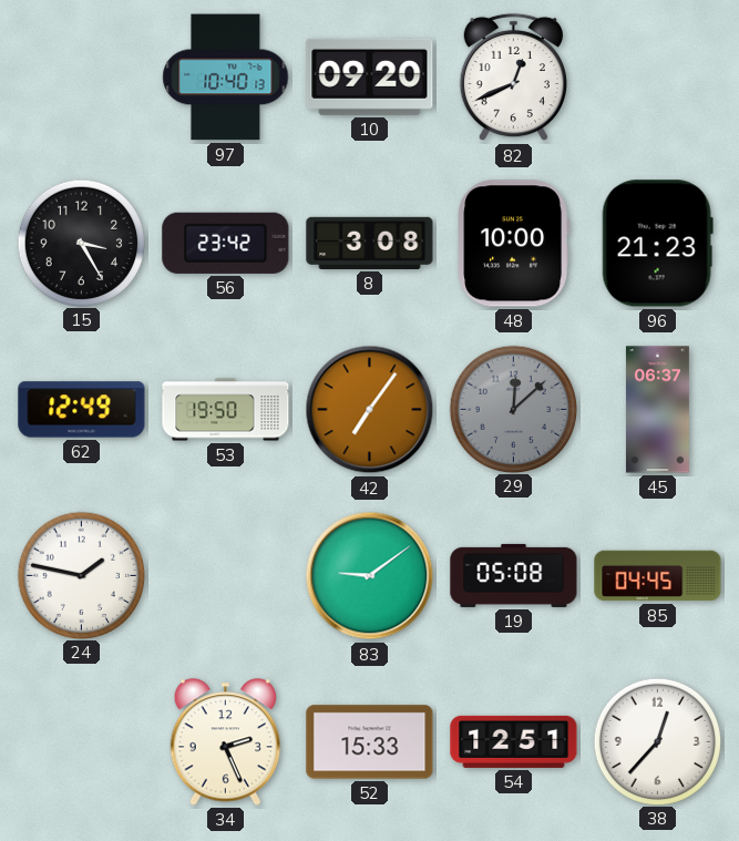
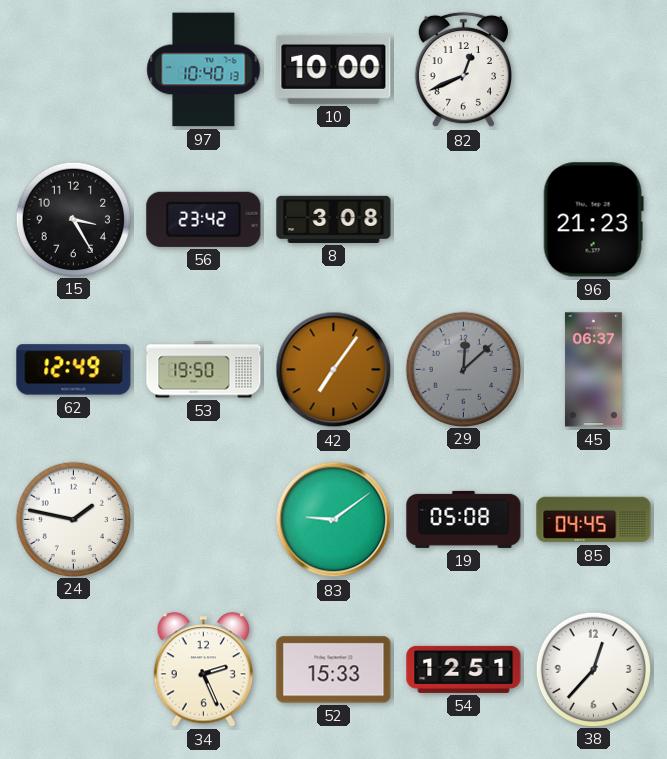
10: 09:20 -> 10:00
48: 10:00 -> none
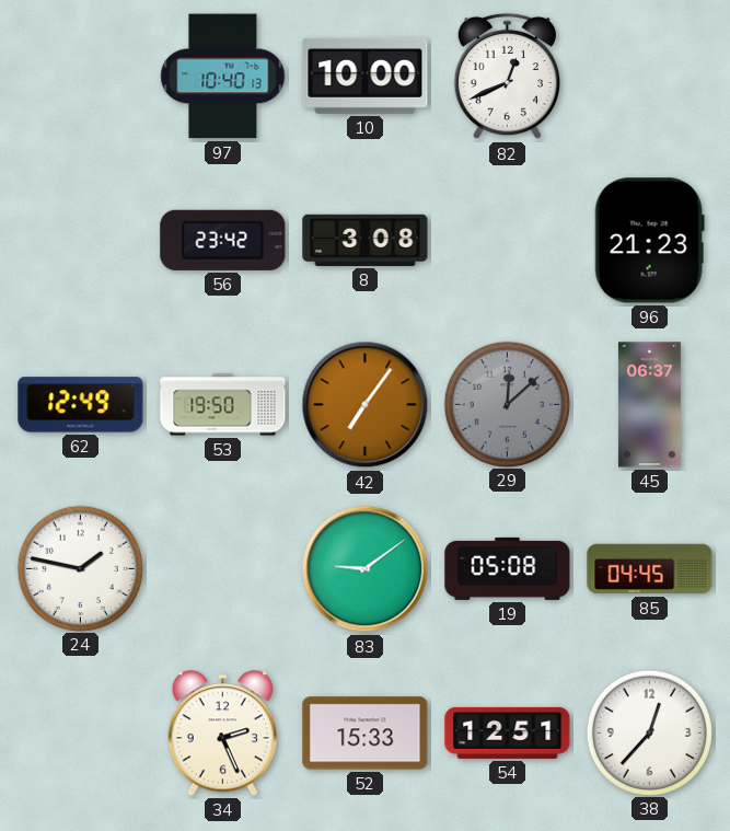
15: 3:25 -> none
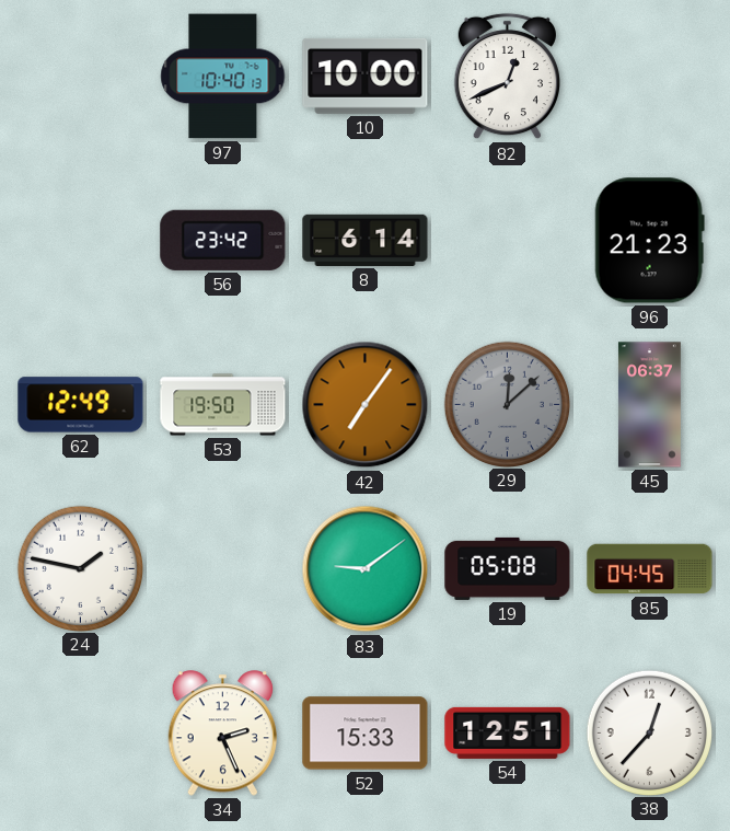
8: 3:08 -> 6:14
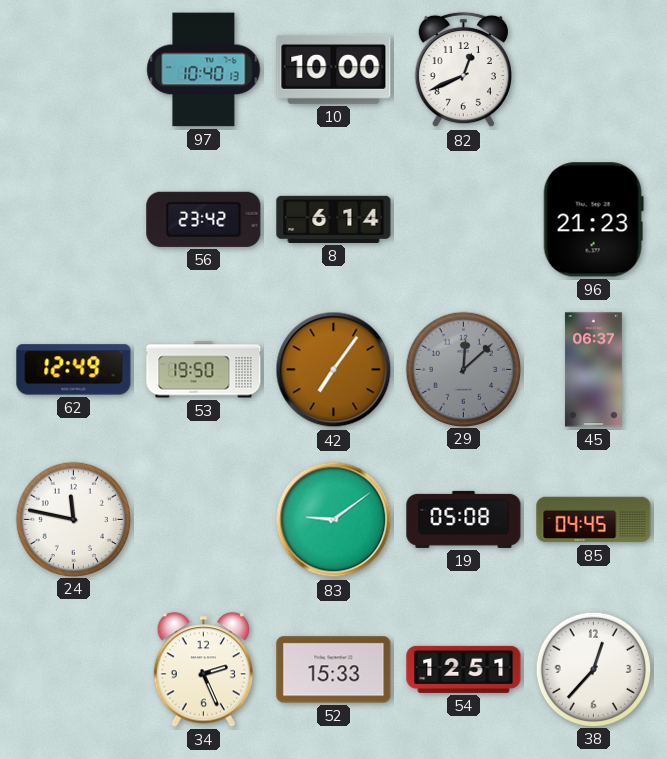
24: 1:47 -> 11:47
